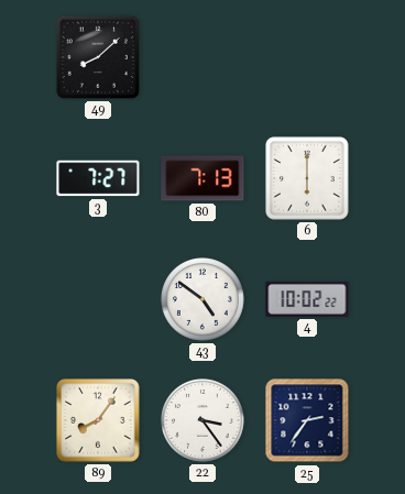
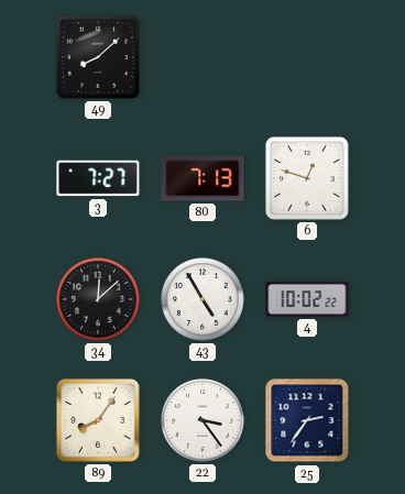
6: 6:00 -> 12:48
34: none -> 12:08
43: 4:51 -> 4:55
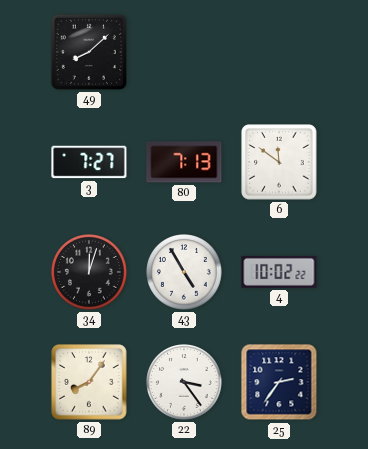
6: 12:48 -> 11:51
34: 12:08 -> 12:03
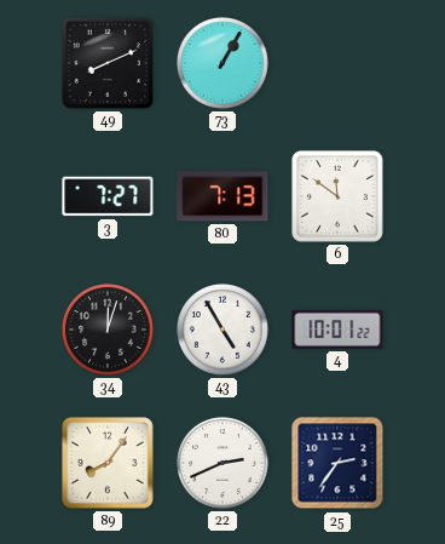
49: 8:08 -> 8:11
73: none -> 1:05
4: 10:02 -> 10:01
22: 3:24 -> 2:41
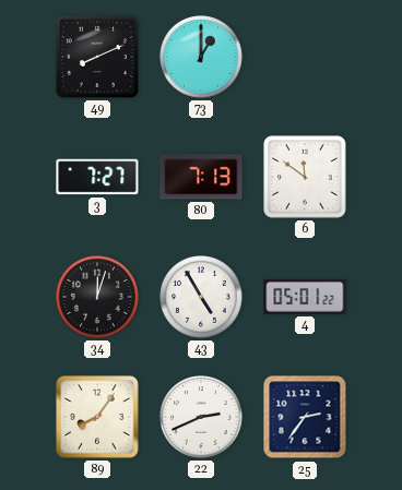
73: 1:05 -> 1:00
4: 10:01 -> 05:01
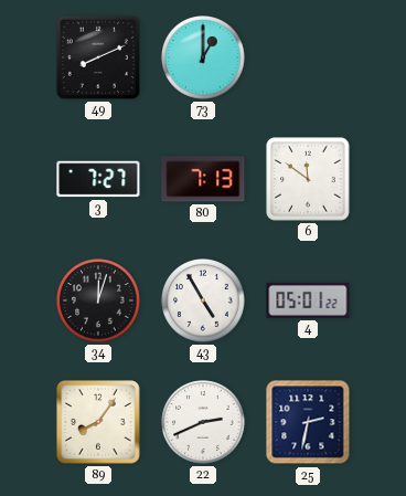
25: 2:36 -> 2:32
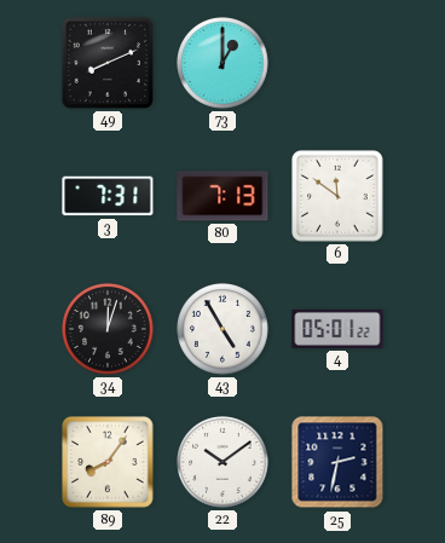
3: 7:27 -> 7:31
22: 2:41 -> 10:09
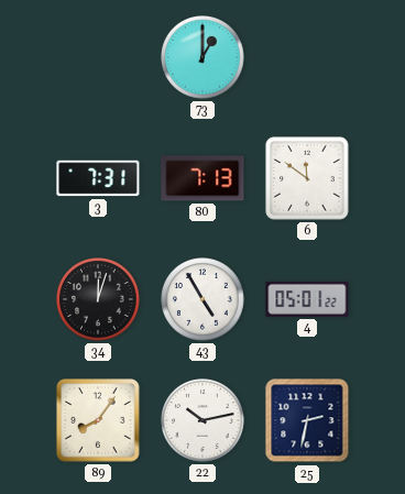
49: 8:11 -> none
22: 10:09 -> 10:13
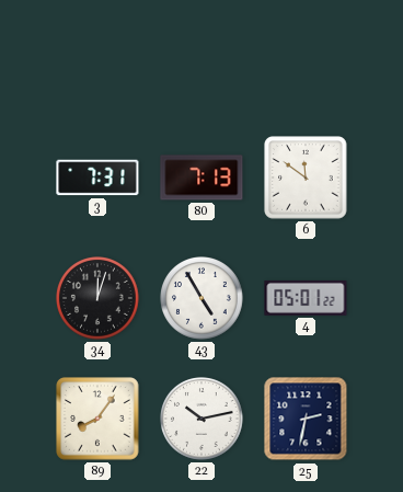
73: 1:00 -> none
